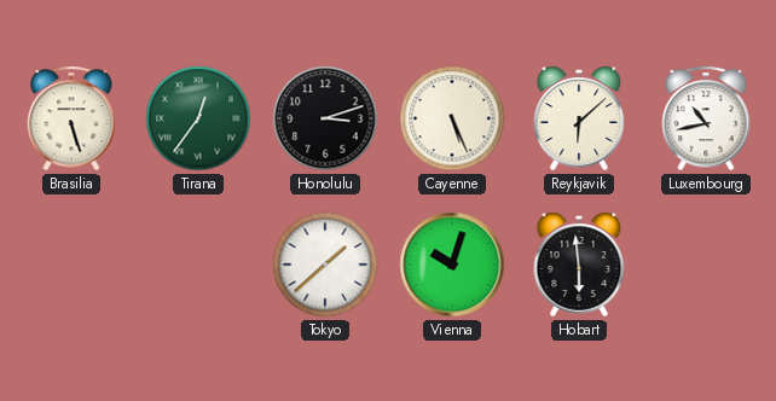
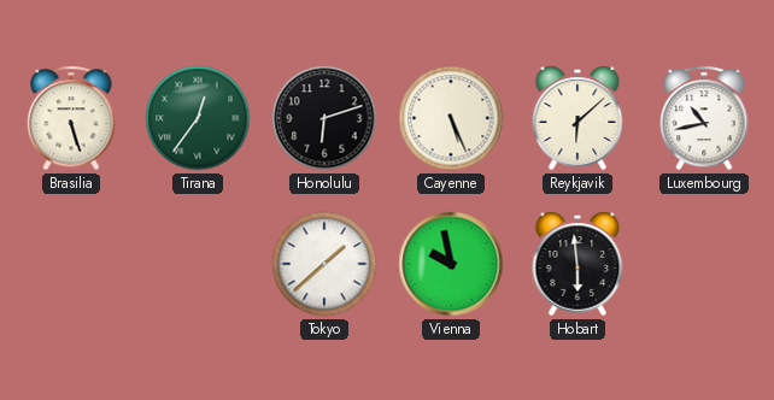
Honolulu: 3:12 -> 6:12
Vienna: 10:03 -> 9:58
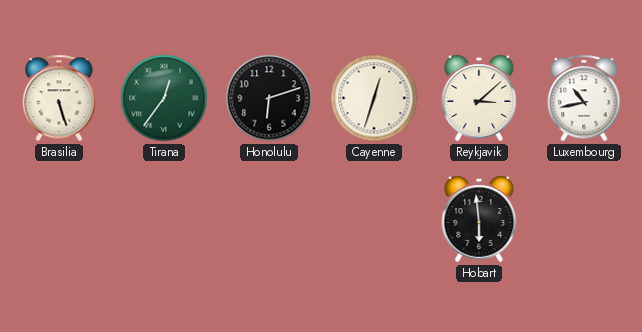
Cayenne: 5:26 -> 12:33
Reykjavik: 6:08 -> 3:08
Tokyo: 1:38 -> none
Vienna: 9:58 -> none
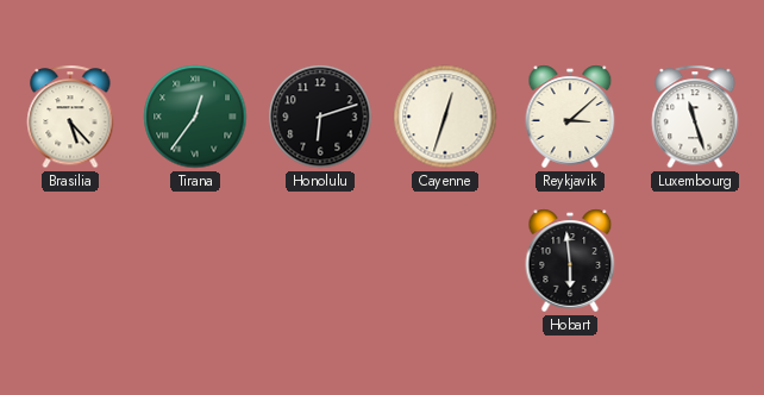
Brasilia: 5:27 -> 5:23
Luxembourg: 10:43 -> 11:27
